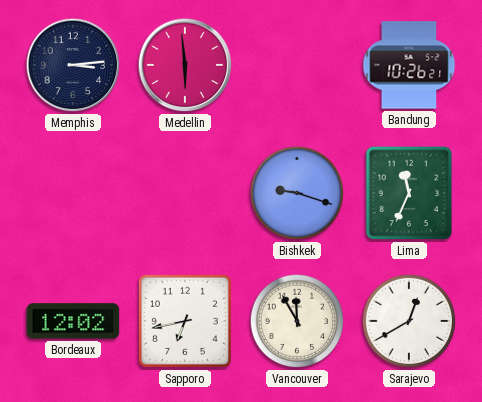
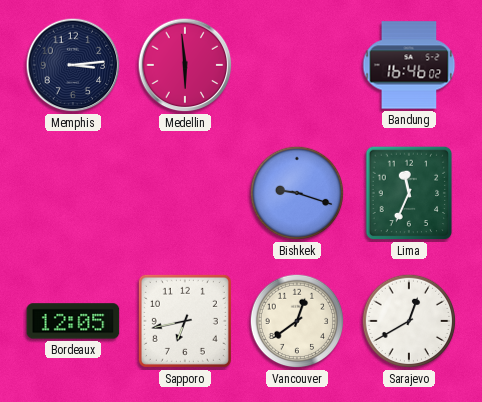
Bandung: 10:26 -> 16:46
Bordeaux: 12:02 -> 12:05
Vancouver: 11:55 -> 12:39
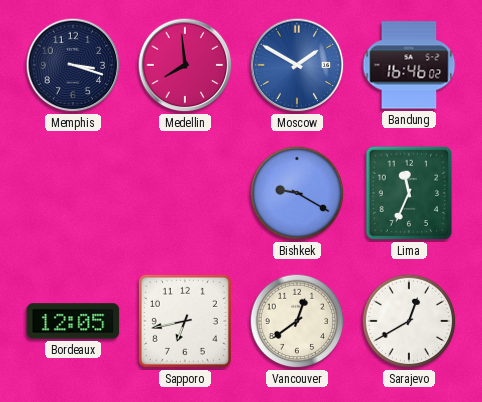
Memphis: 3:14 -> 3:18
Medellin: 5:59 -> 7:59
Moscow: none -> 1:50
Bishkek: 9:18 -> 9:20
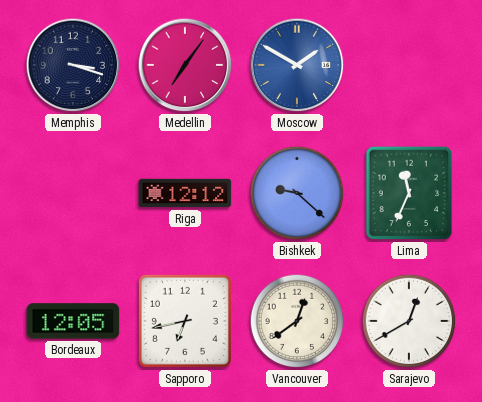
Medellin: 7:59 -> 7:06
Bandung: 16:46 -> none
Riga: none -> 12:12
Bishkek: 9:20 -> 9:22
